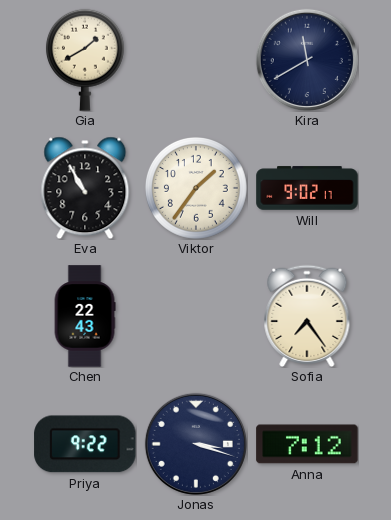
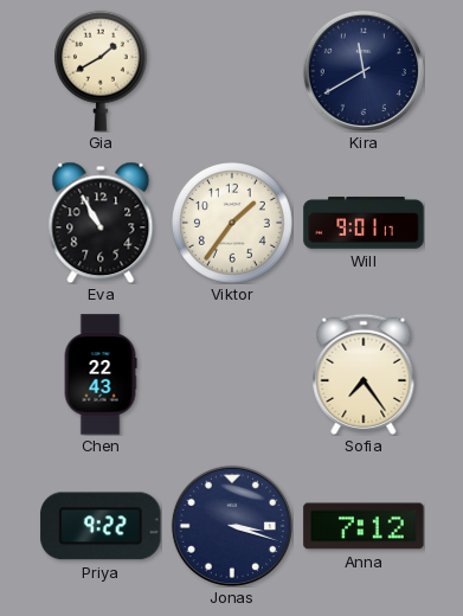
Will: 9:02 -> 9:01
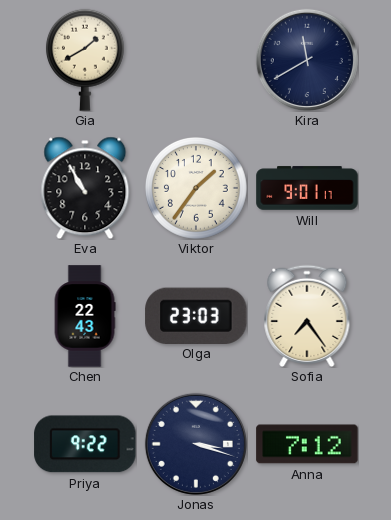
Olga: none -> 23:03
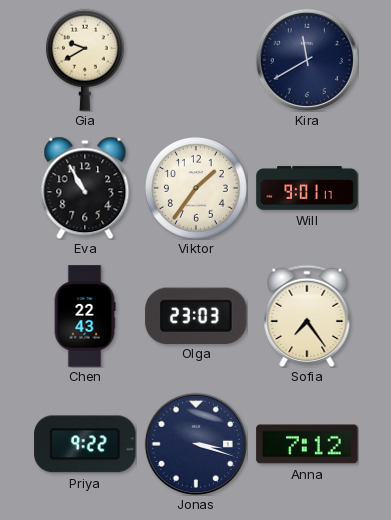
Gia: 1:40 -> 9:40
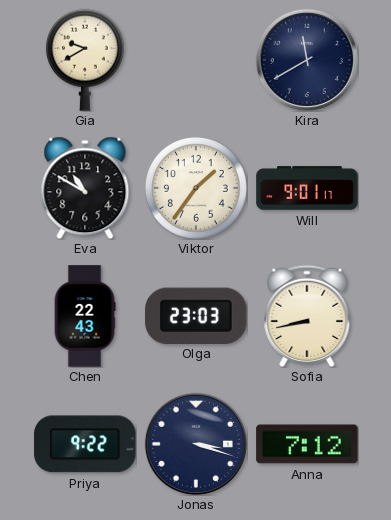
Eva: 10:55 -> 10:50
Sofia: 7:24 -> 8:43
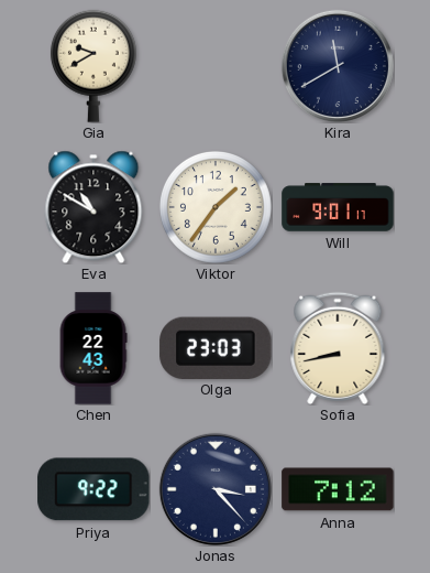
Jonas: 3:18 -> 3:23
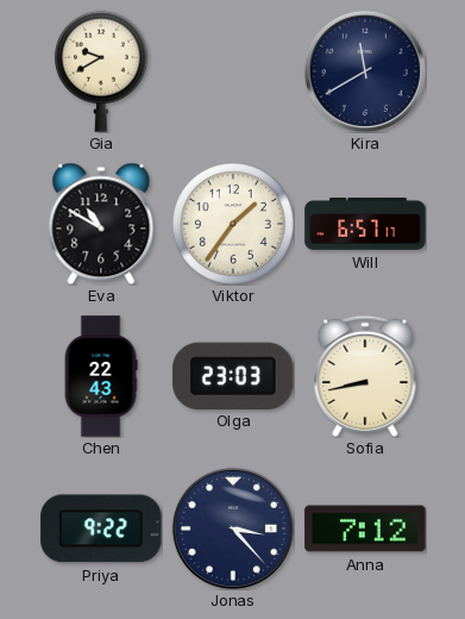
Will: 9:01 -> 6:57
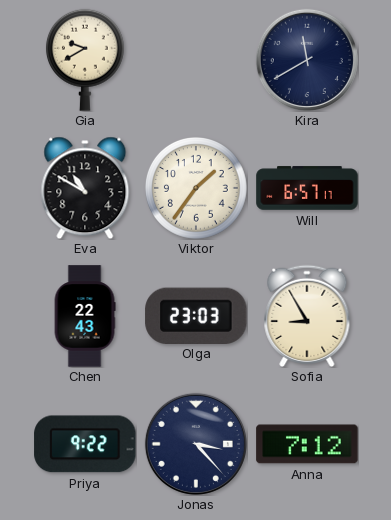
Sofia: 8:43 -> 8:55
